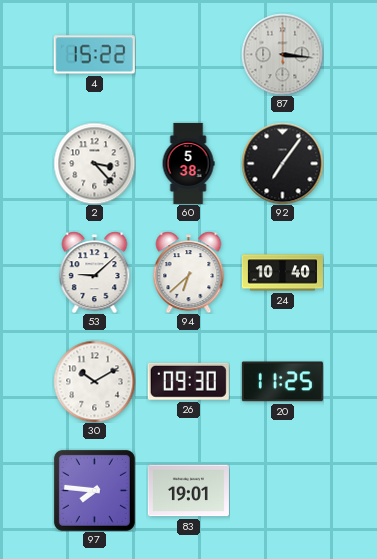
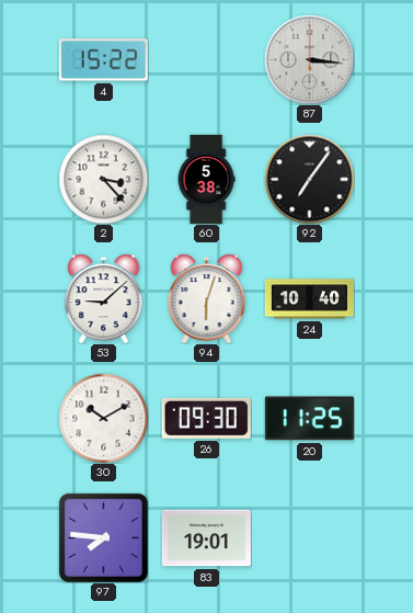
94: 6:38 -> 6:03
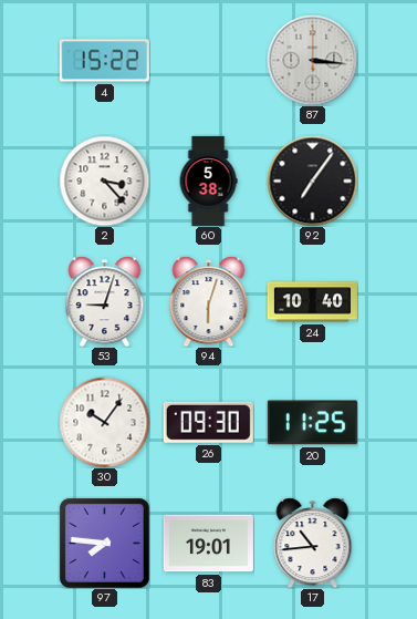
53: 9:08 -> 9:03
30: 10:10 -> 10:06
17: none -> 10:44
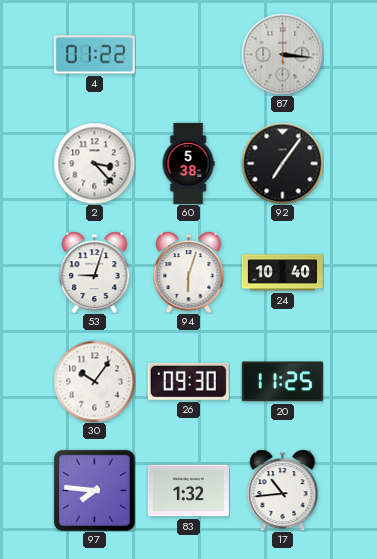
4: 15:22 -> 01:22
83: 19:01 -> 1:32
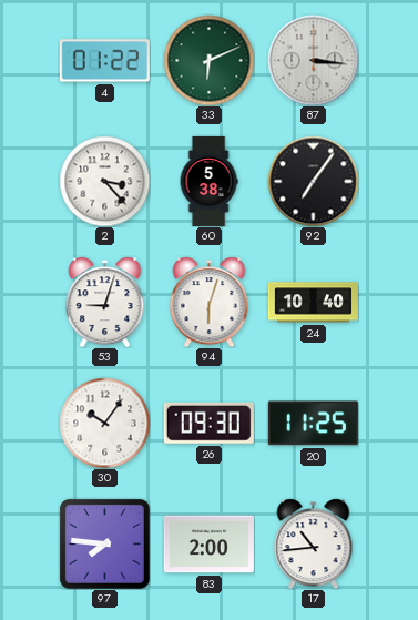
33: none -> 6:11
83: 1:32 -> 2:00
